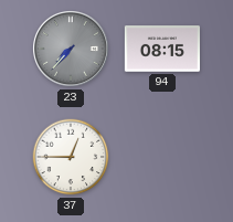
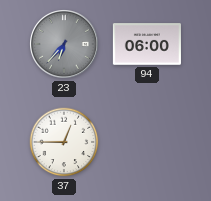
23: 7:37 -> 6:37
94: 08:15 -> 06:00
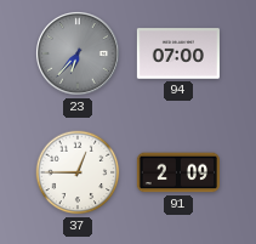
94: 06:00 -> 07:00
91: none -> 2:09
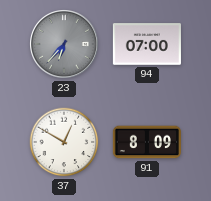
37: 12:45 -> 12:50
91: 2:09 -> 8:09
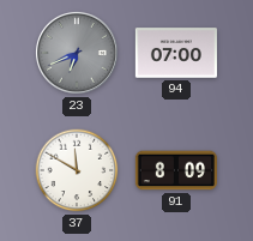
23: 6:37 -> 6:41
37: 12:50 -> 11:50
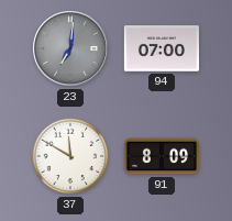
23: 6:41 -> 7:01
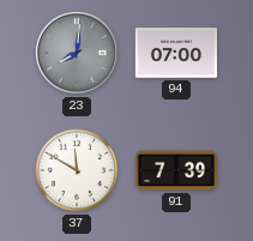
23: 7:01 -> 8:01
91: 8:09 -> 7:39
